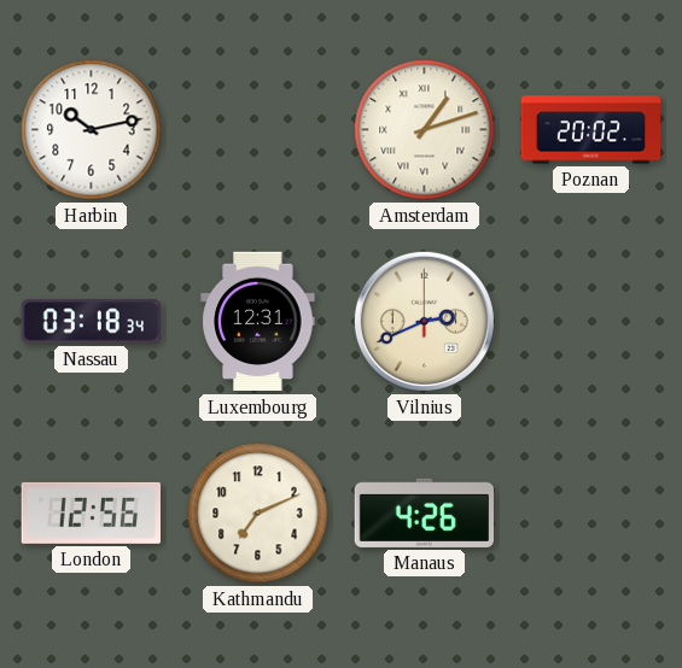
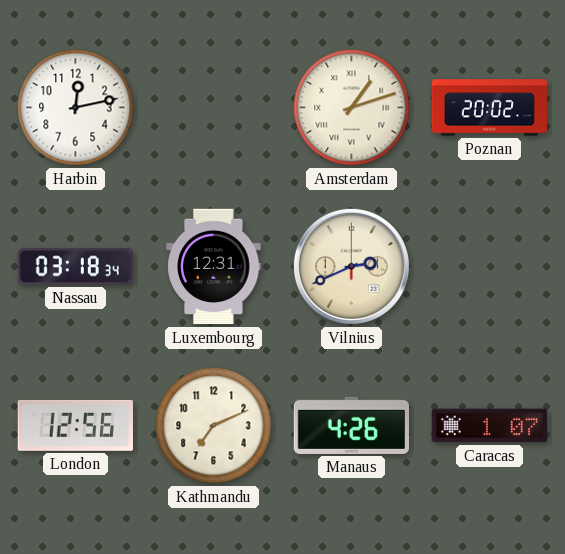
Harbin: 10:13 -> 12:13
Caracas: none -> 1:07
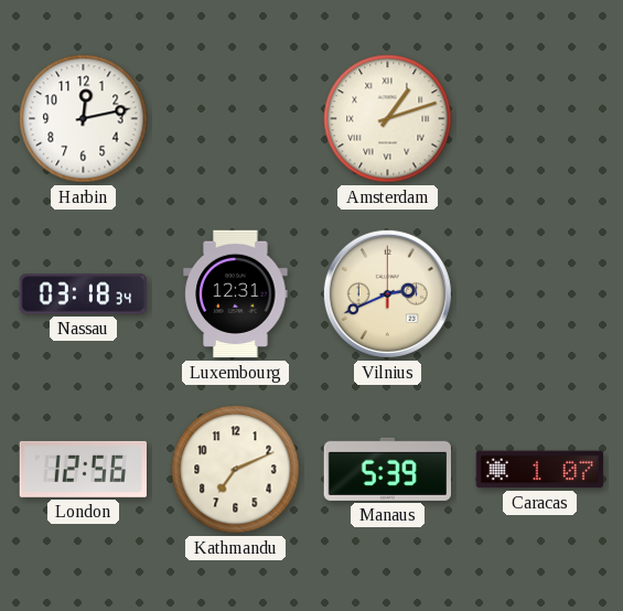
Poznan: 20:02 -> none
Manaus: 4:26 -> 5:39
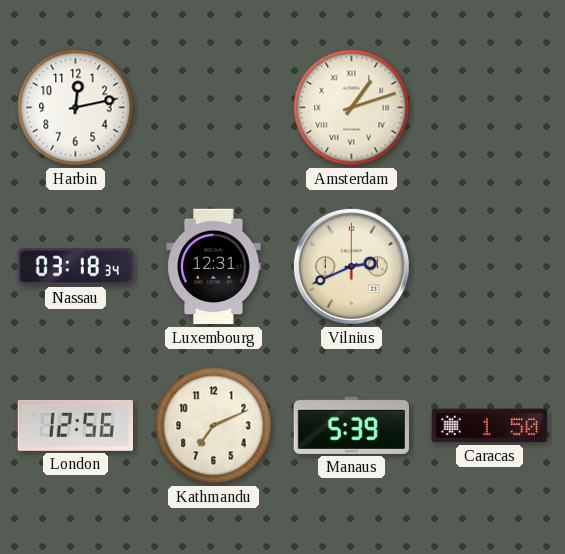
Caracas: 1:07 -> 1:50
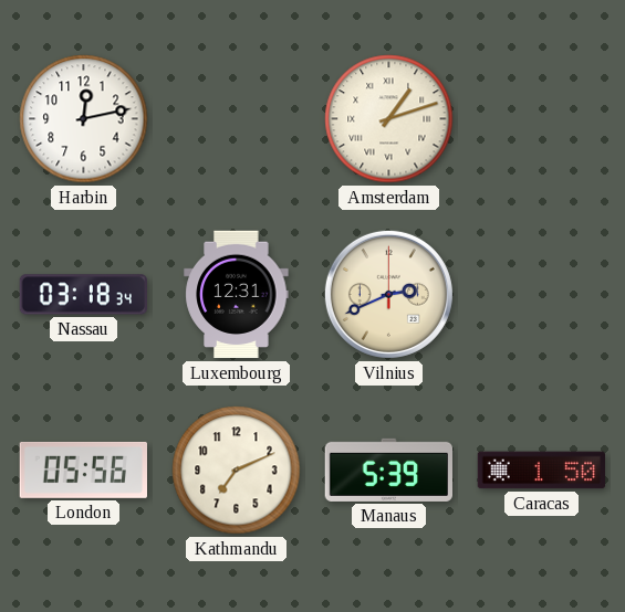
London: 12:56 -> 05:56
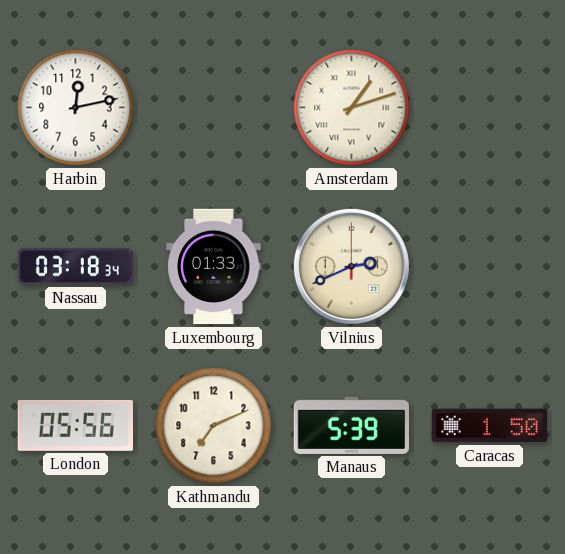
Luxembourg: 12:31 -> 01:33
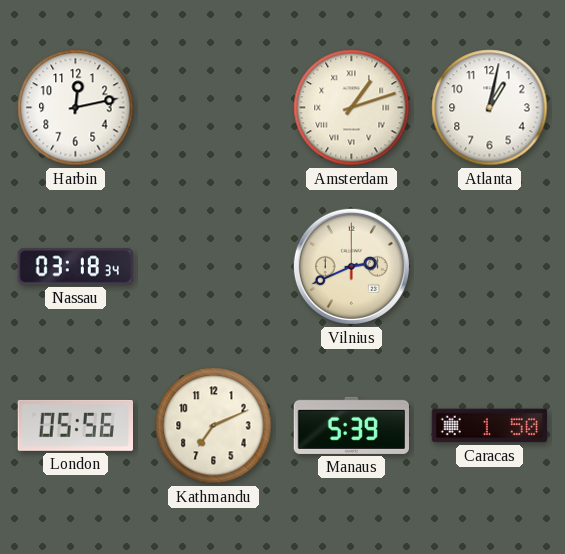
Atlanta: none -> 1:02
Luxembourg: 01:33 -> none
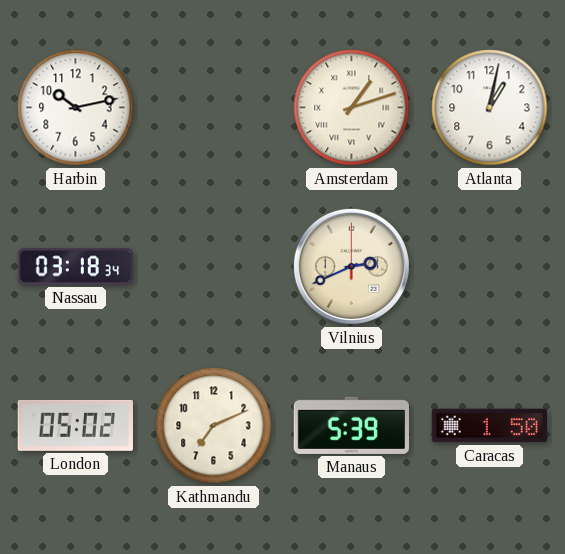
Harbin: 12:13 -> 10:13
London: 05:56 -> 05:02
